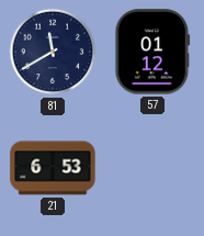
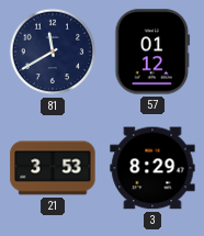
21: 6:53 -> 3:53
3: none -> 8:29
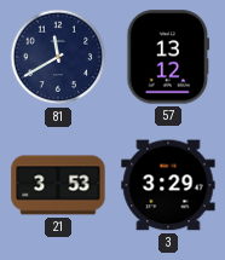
57: 01:12 -> 13:12
3: 8:29 -> 3:29
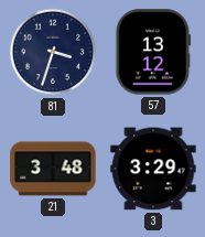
81: 11:40 -> 3:33
21: 3:53 -> 3:48
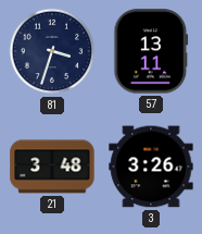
57: 13:12 -> 13:11
3: 3:29 -> 3:26
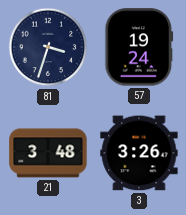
57: 13:11 -> 19:24
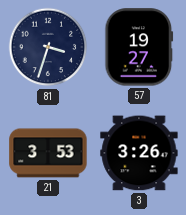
57: 19:24 -> 19:27
21: 3:48 -> 3:53
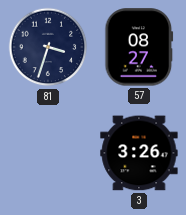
57: 19:27 -> 08:27
21: 3:53 -> none
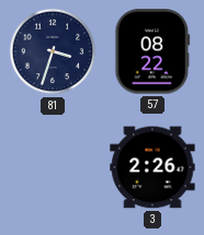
57: 08:27 -> 08:22
3: 3:26 -> 2:26
